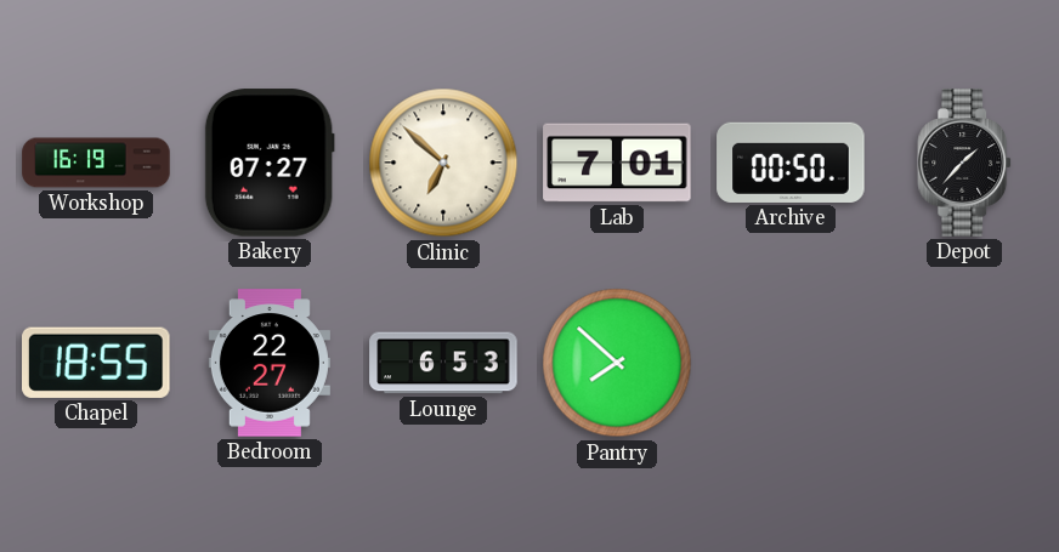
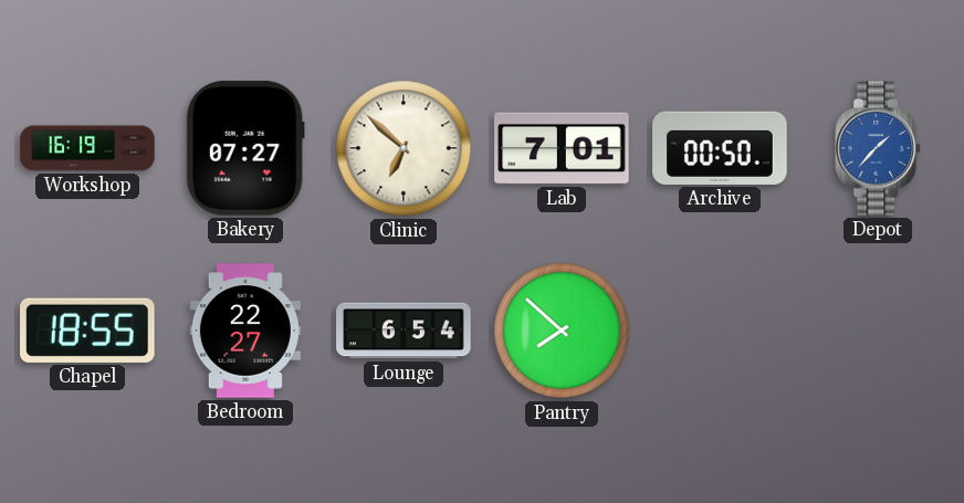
Depot dial: black -> blue
Lounge: 6:53 -> 6:54
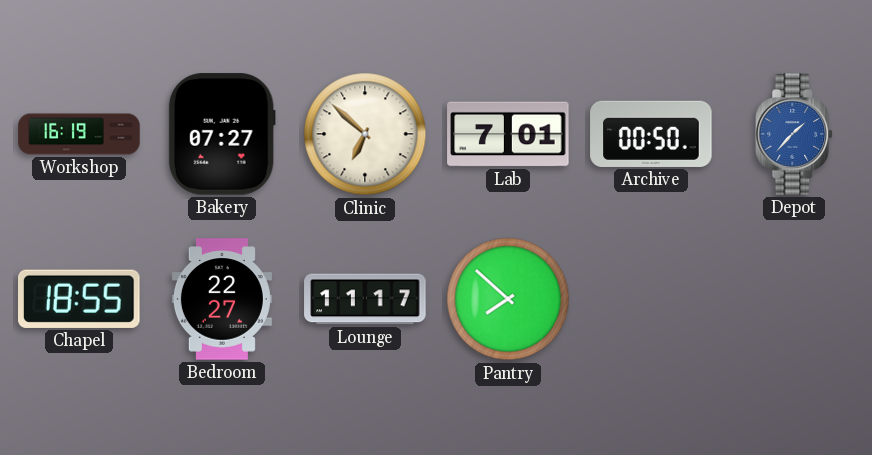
Lounge: 6:54 -> 11:17
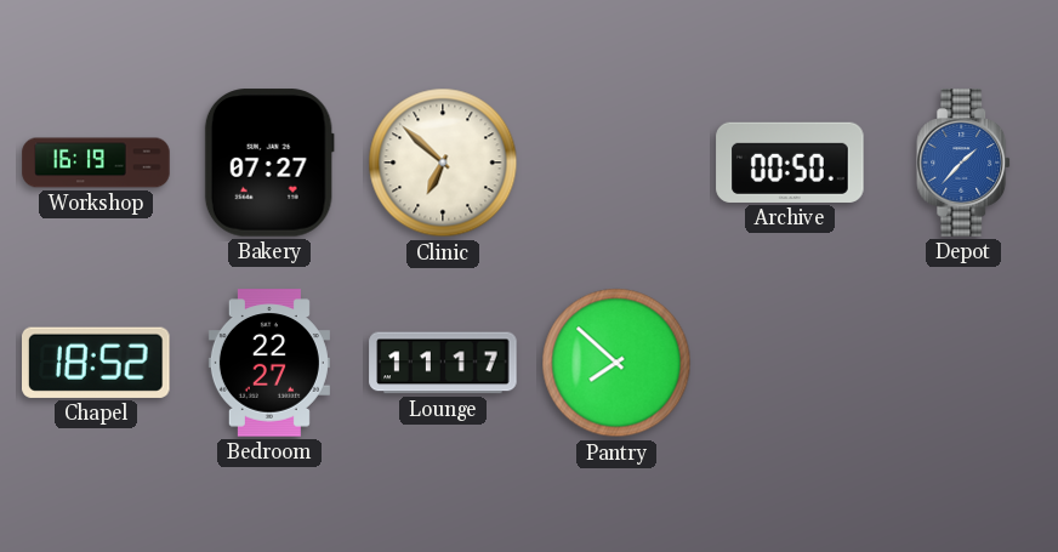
Lab: 7:01 -> none
Chapel: 18:55 -> 18:52
